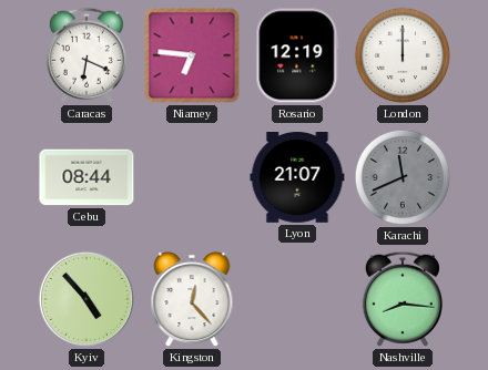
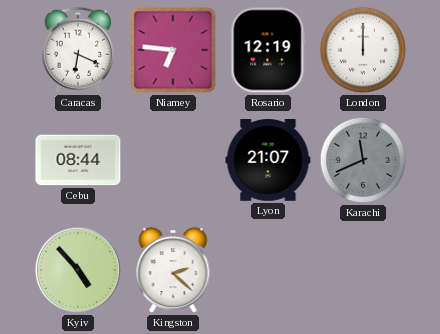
Kingston: 12:23 -> 2:22
Nashville: 8:16 -> none
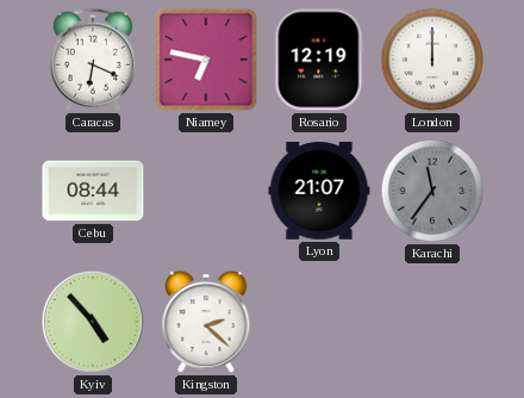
Niamey: 6:46 -> 6:47
Karachi: 11:41 -> 11:36
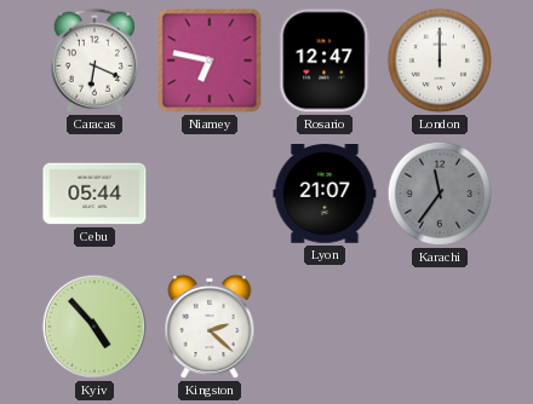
Rosario: 12:19 -> 12:47
Cebu: 08:44 -> 05:44
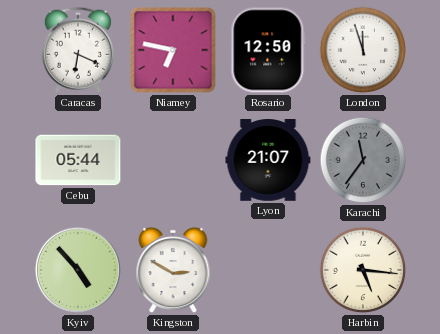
Rosario: 12:47 -> 12:50
London: 12:00 -> 11:57
Kingston: 2:22 -> 2:50
Harbin: none -> 5:16
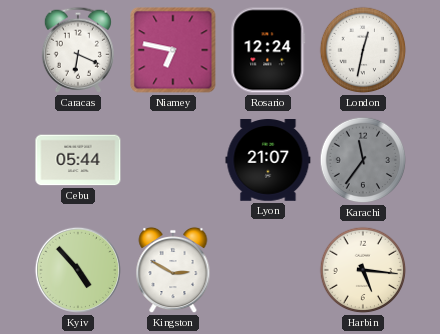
Rosario: 12:50 -> 12:24
London: 11:57 -> 12:32
